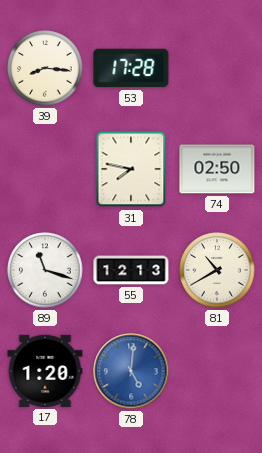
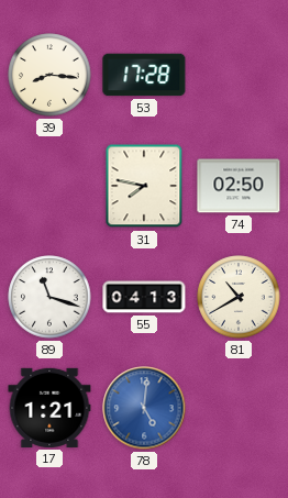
55: 12:13 -> 04:13
17: 1:20 -> 1:21
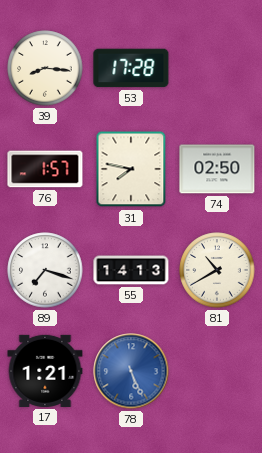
76: none -> 1:57
89: 11:18 -> 7:18
55: 04:13 -> 14:13
78: 5:01 -> 5:26
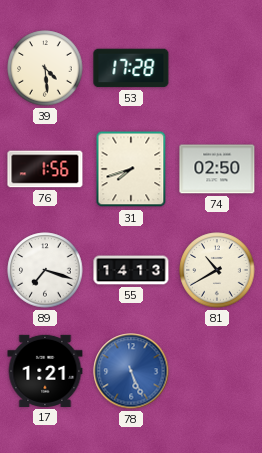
39: 8:16 -> 4:29
76: 1:57 -> 1:56
31: 7:47 -> 7:42
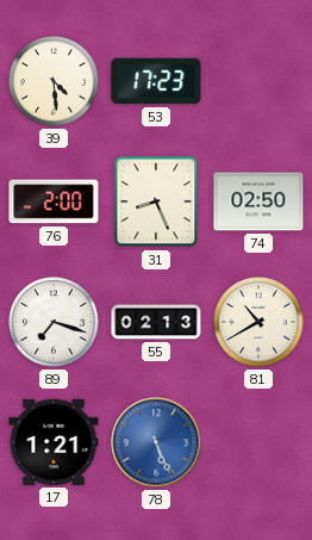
53: 17:28 -> 17:23
76: 1:56 -> 2:00
31: 7:42 -> 8:26
55: 14:13 -> 02:13
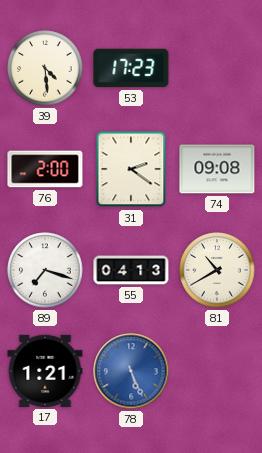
31: 8:26 -> 2:21
74: 02:50 -> 09:08
55: 02:13 -> 04:13
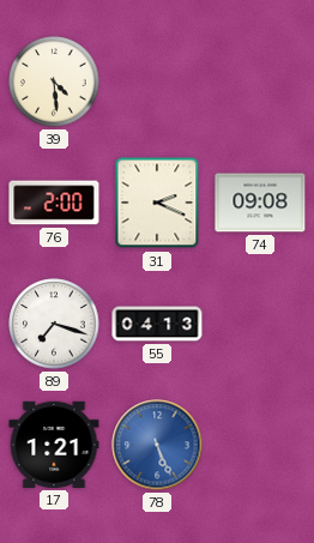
53: 17:23 -> none
31: 2:21 -> 2:19
81: 10:40 -> none
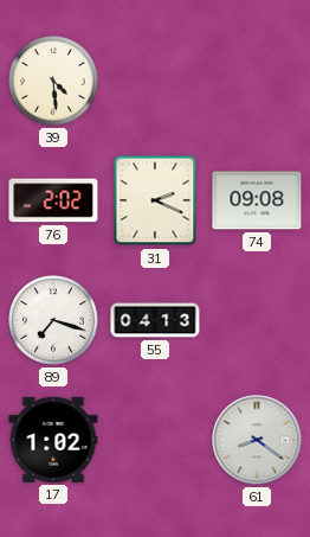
76: 2:00 -> 2:02
17: 1:21 -> 1:02
78: 5:26 -> none
61: none -> 8:21
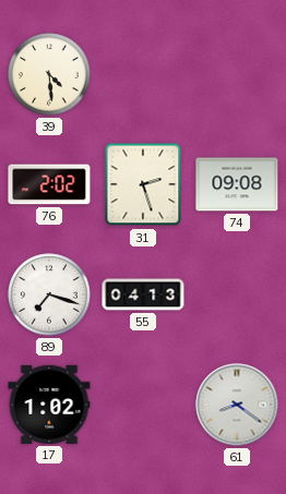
31: 2:19 -> 2:27
